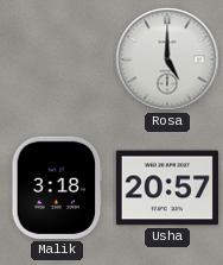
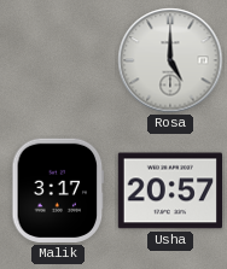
Malik: 3:18 -> 3:17
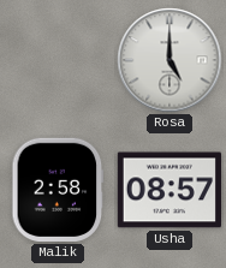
Malik: 3:17 -> 2:58
Usha: 20:57 -> 08:57
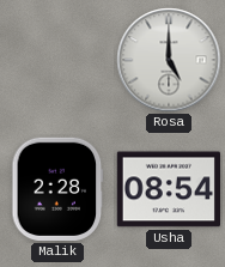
Malik: 2:58 -> 2:28
Usha: 08:57 -> 08:54
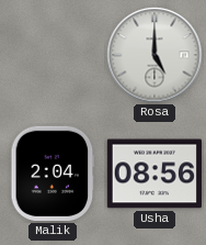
Malik: 2:28 -> 2:04
Usha: 08:54 -> 08:56
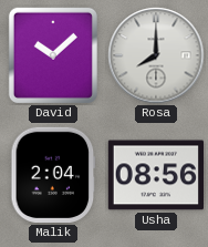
David: none -> 10:08
Rosa: 5:00 -> 8:00
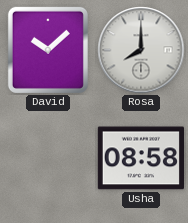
Malik: 2:04 -> none
Usha: 08:56 -> 08:58
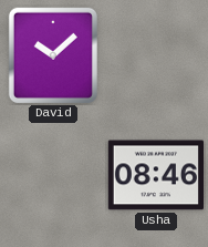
Rosa: 8:00 -> none
Usha: 08:58 -> 08:46
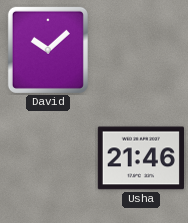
Usha: 08:46 -> 21:46
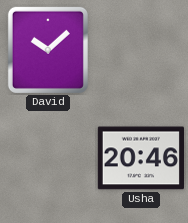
Usha: 21:46 -> 20:46
